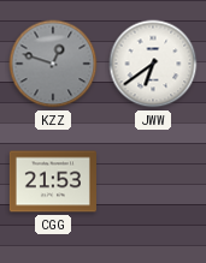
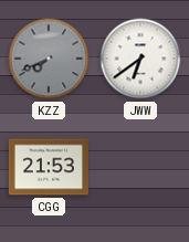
KZZ: 12:48 -> 7:41
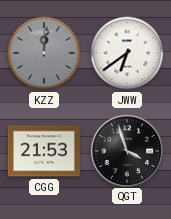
KZZ: 7:41 -> 12:01
QGT: none -> 3:57
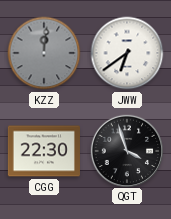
CGG: 21:53 -> 22:30
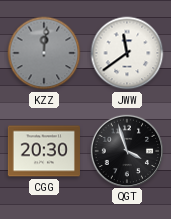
JWW: 6:39 -> 11:39
CGG: 22:30 -> 20:30
